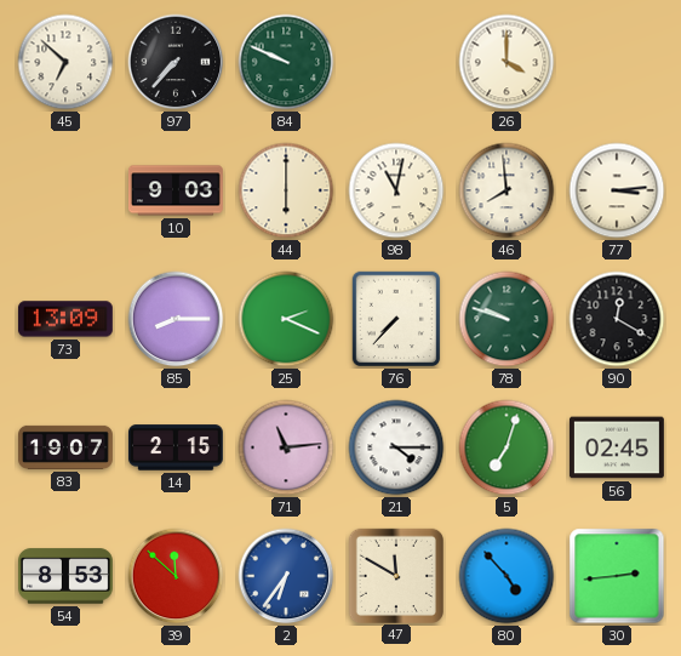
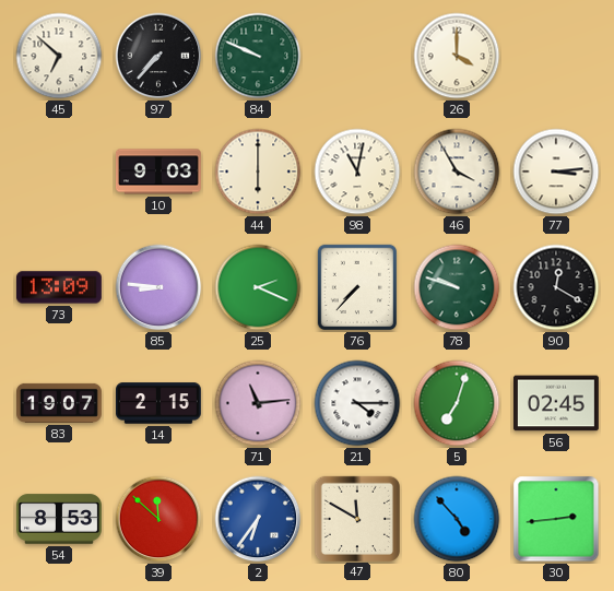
46: 7:59 -> 3:55
85: 8:15 -> 8:46
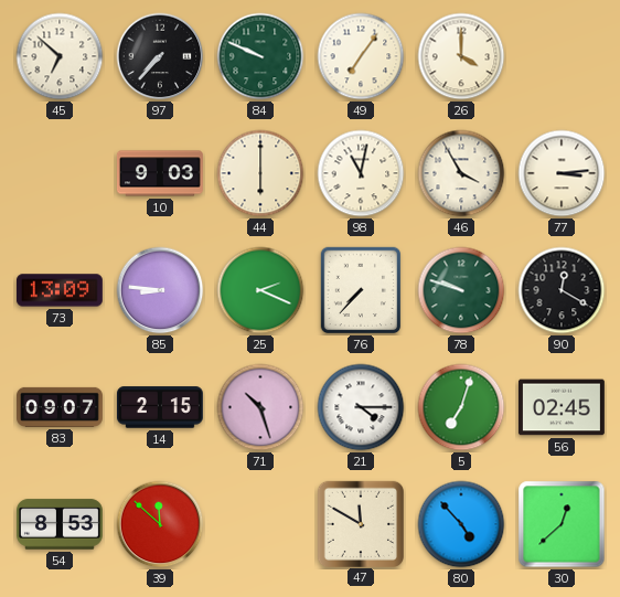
49: none -> 7:06
83: 19:07 -> 09:07
71: 11:14 -> 10:27
2: 6:36 -> none
30: 2:44 -> 12:38
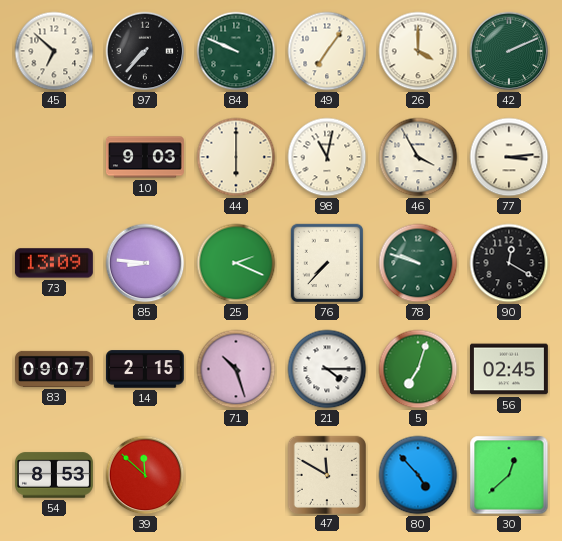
42: none -> 2:11
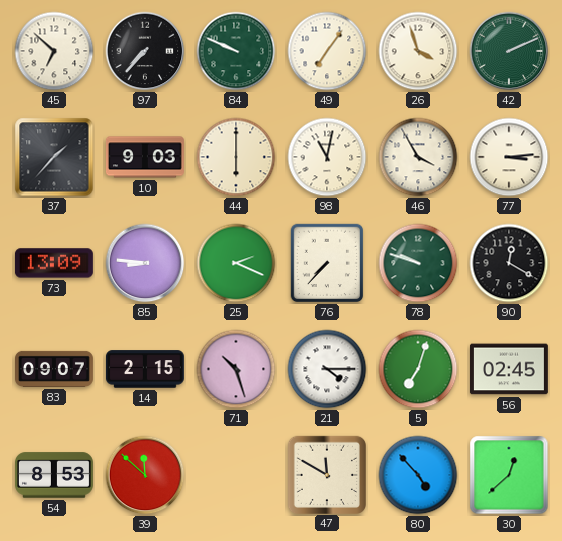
26: 4:00 -> 3:57
37: none -> 1:37
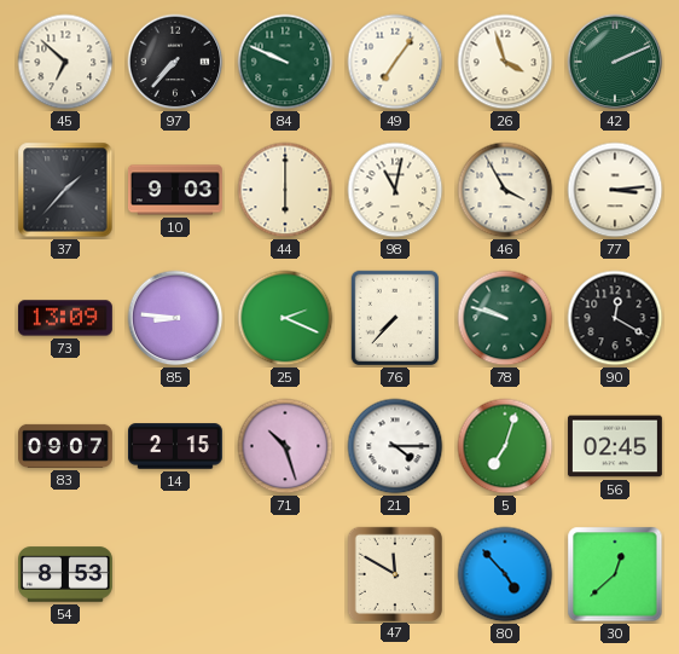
39: 11:52 -> none
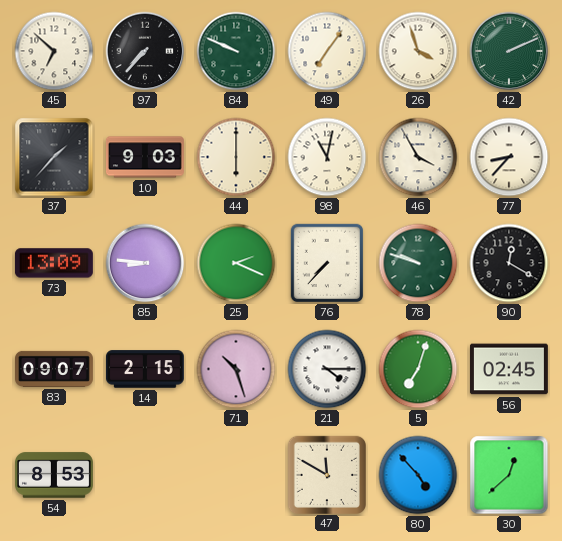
77: 3:14 -> 8:37
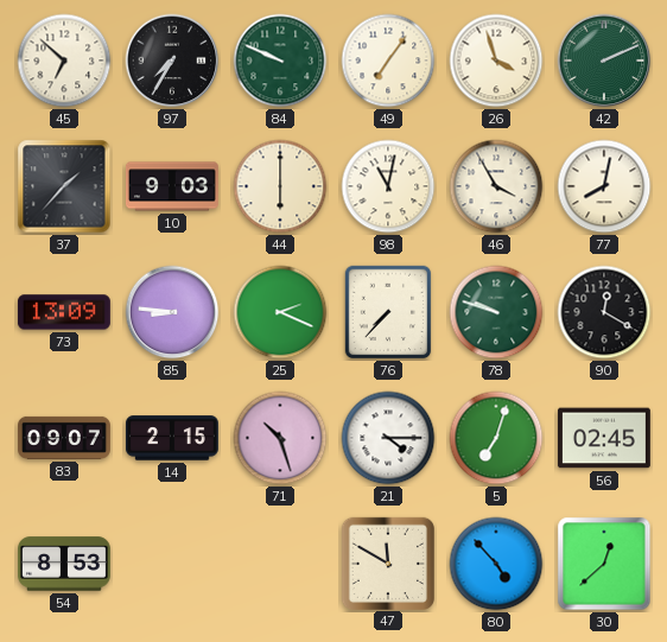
97: 7:37 -> 7:35
77: 8:37 -> 8:02
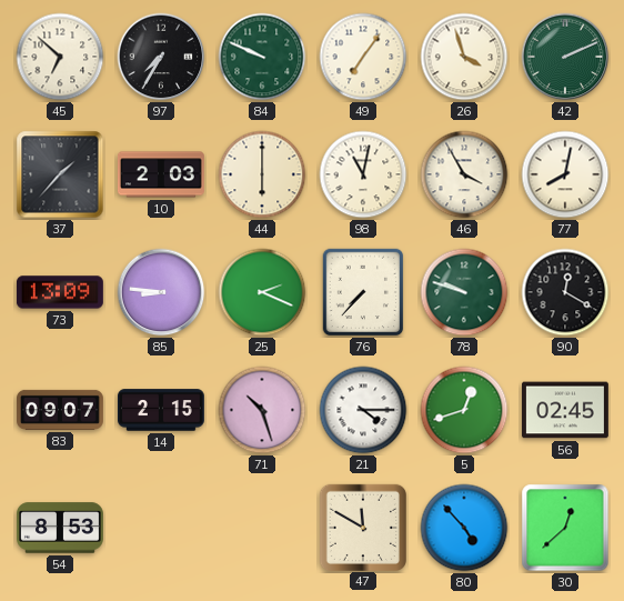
10: 9:03 -> 2:03
5: 7:03 -> 12:42
